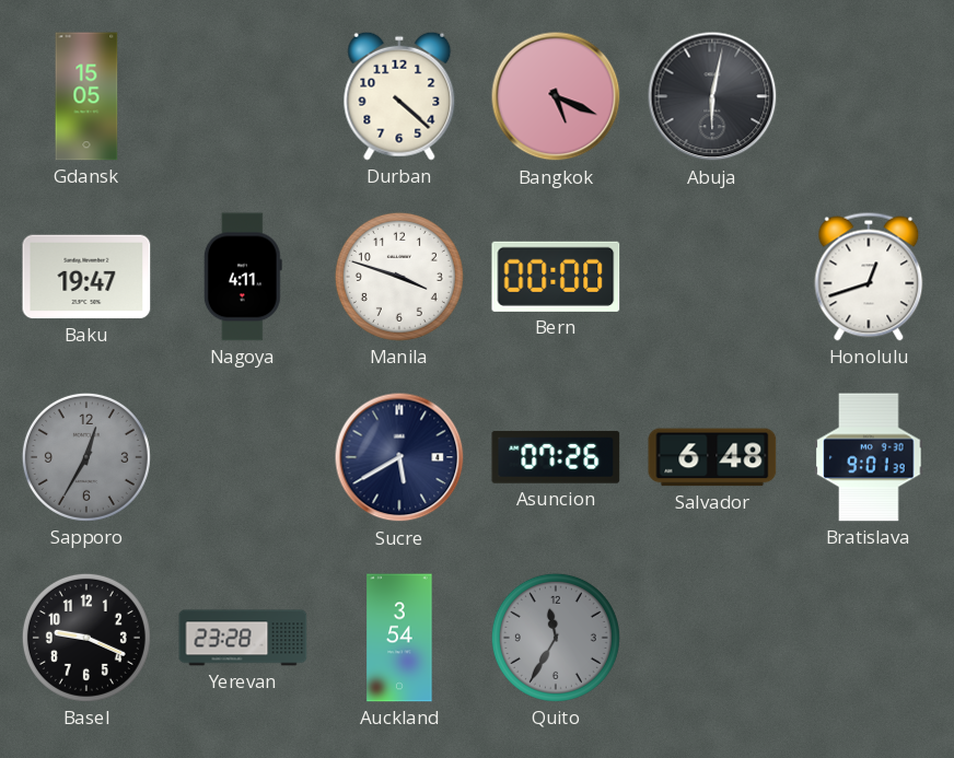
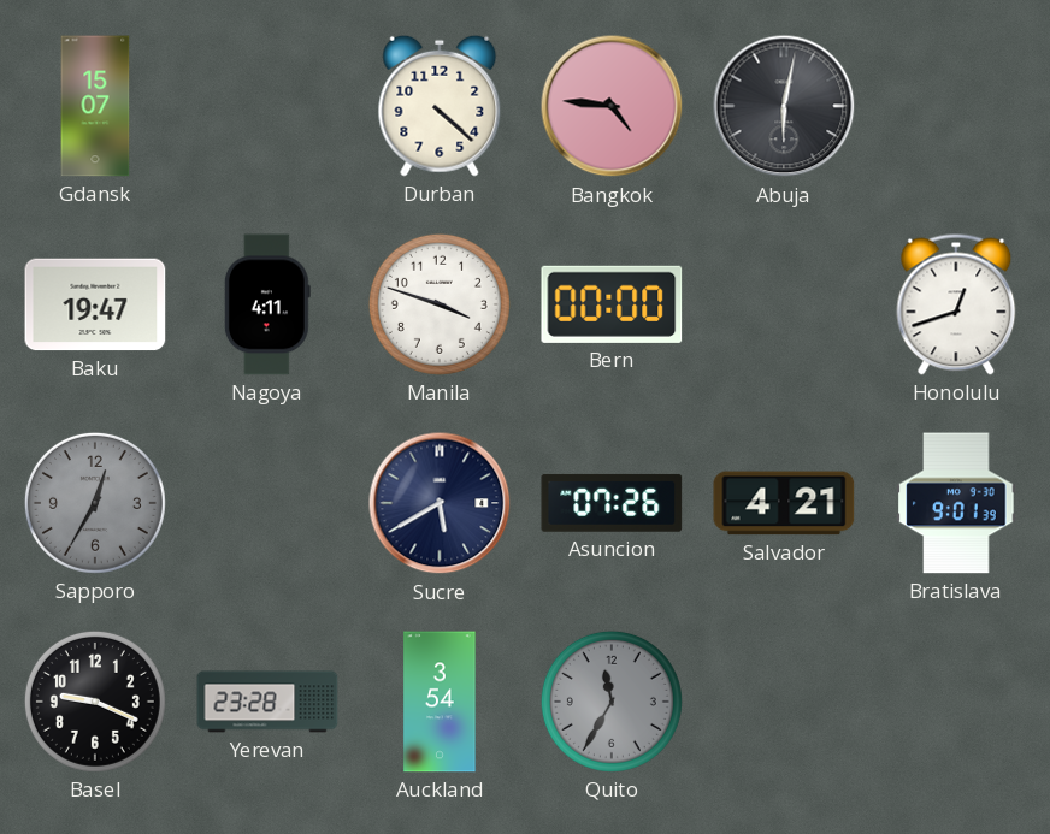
Gdansk: 15:05 -> 15:07
Bangkok: 5:19 -> 4:46
Salvador: 6:48 -> 4:21
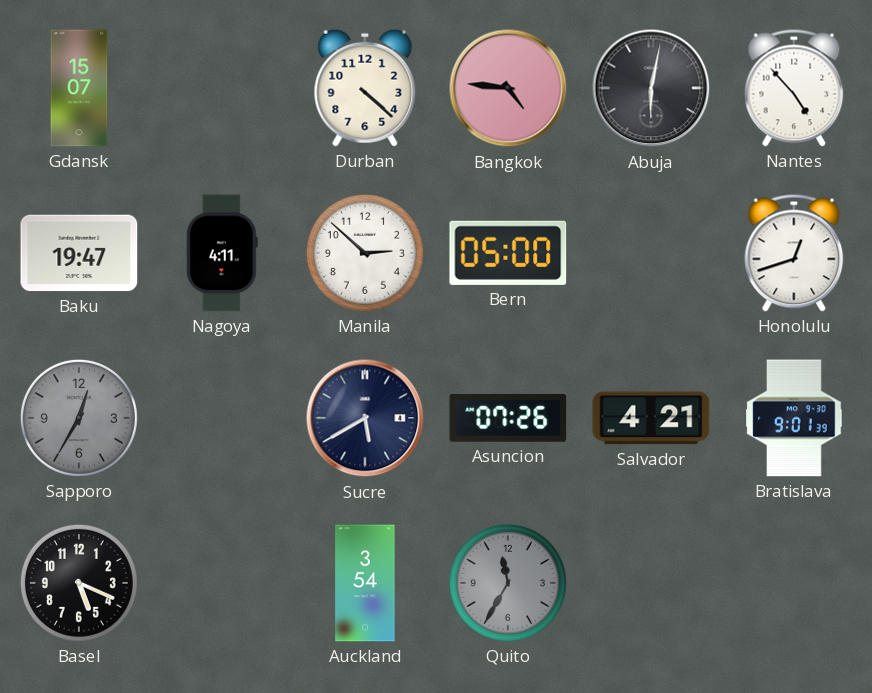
Nantes: none -> 4:53
Manila: 3:48 -> 2:52
Bern: 00:00 -> 05:00
Basel: 9:19 -> 5:19
Yerevan: 23:28 -> none
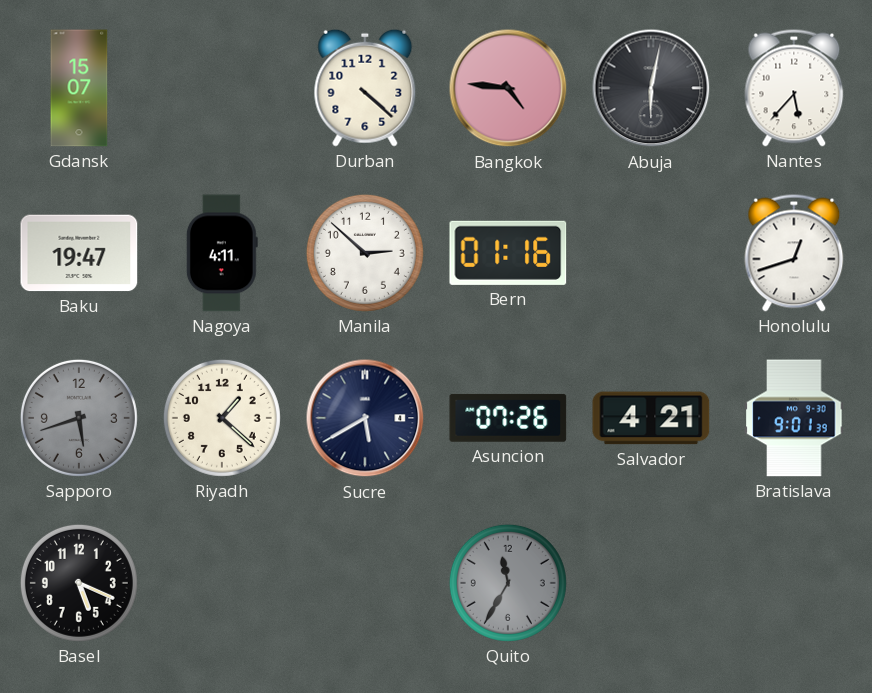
Nantes: 4:53 -> 5:37
Bern: 05:00 -> 01:16
Sapporo: 12:35 -> 5:42
Riyadh: none -> 1:22
Auckland: 3:54 -> none
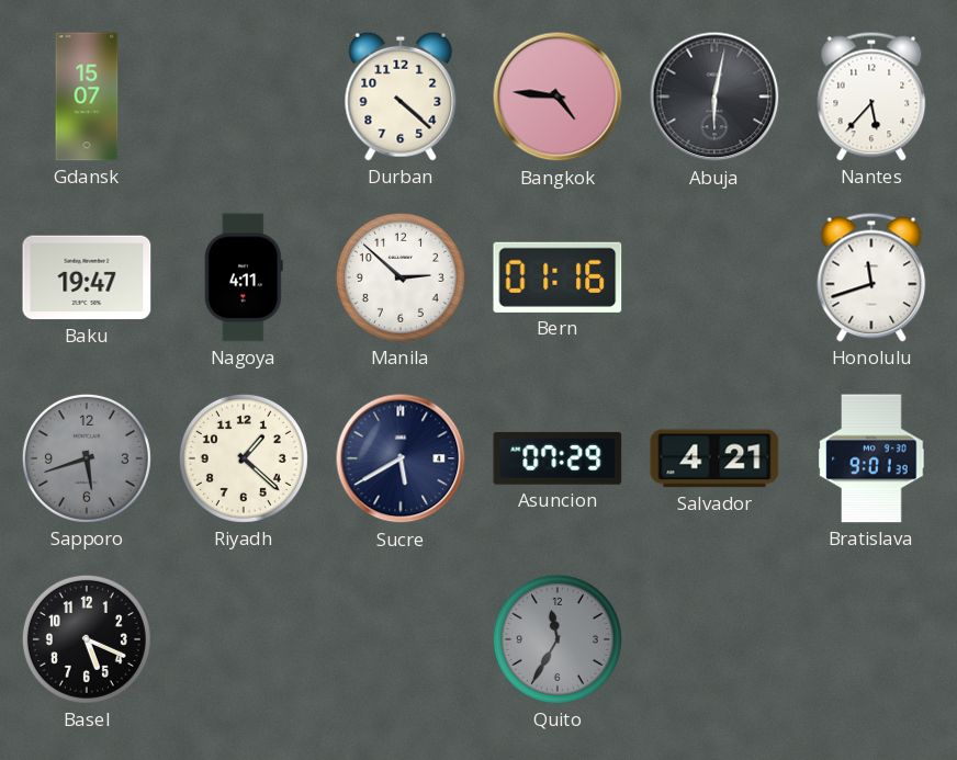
Honolulu: 12:42 -> 11:42
Asuncion: 07:26 -> 07:29
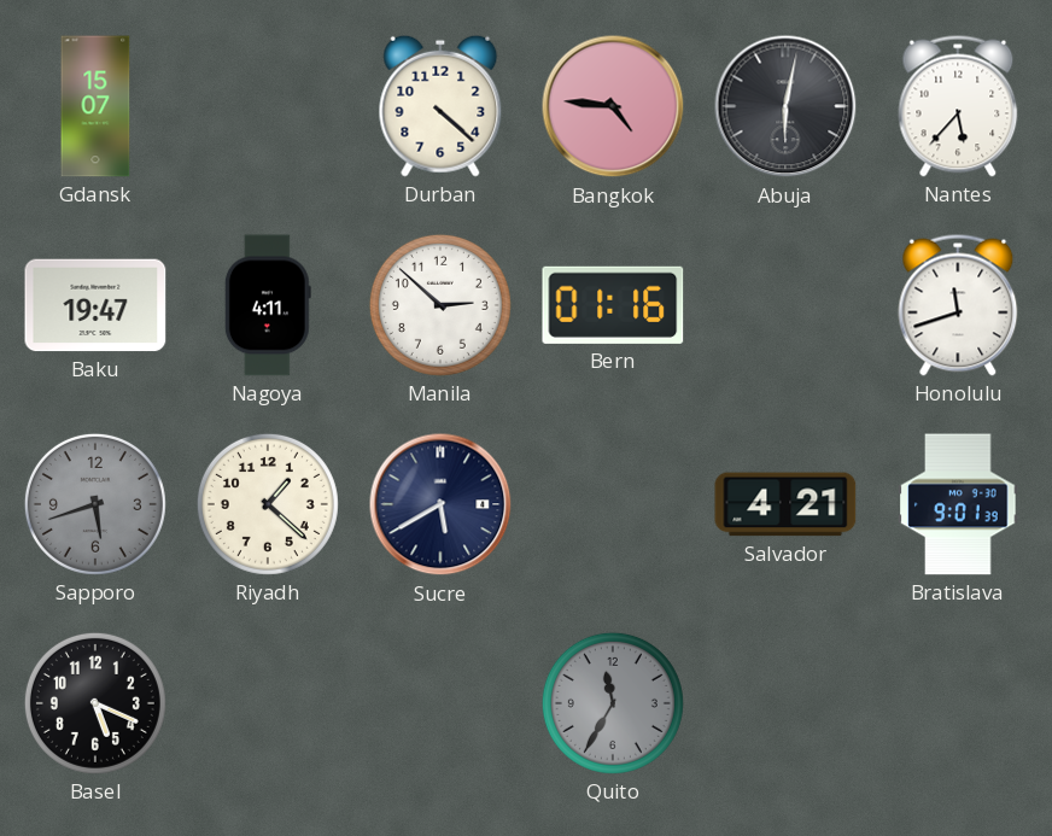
Asuncion: 07:29 -> none
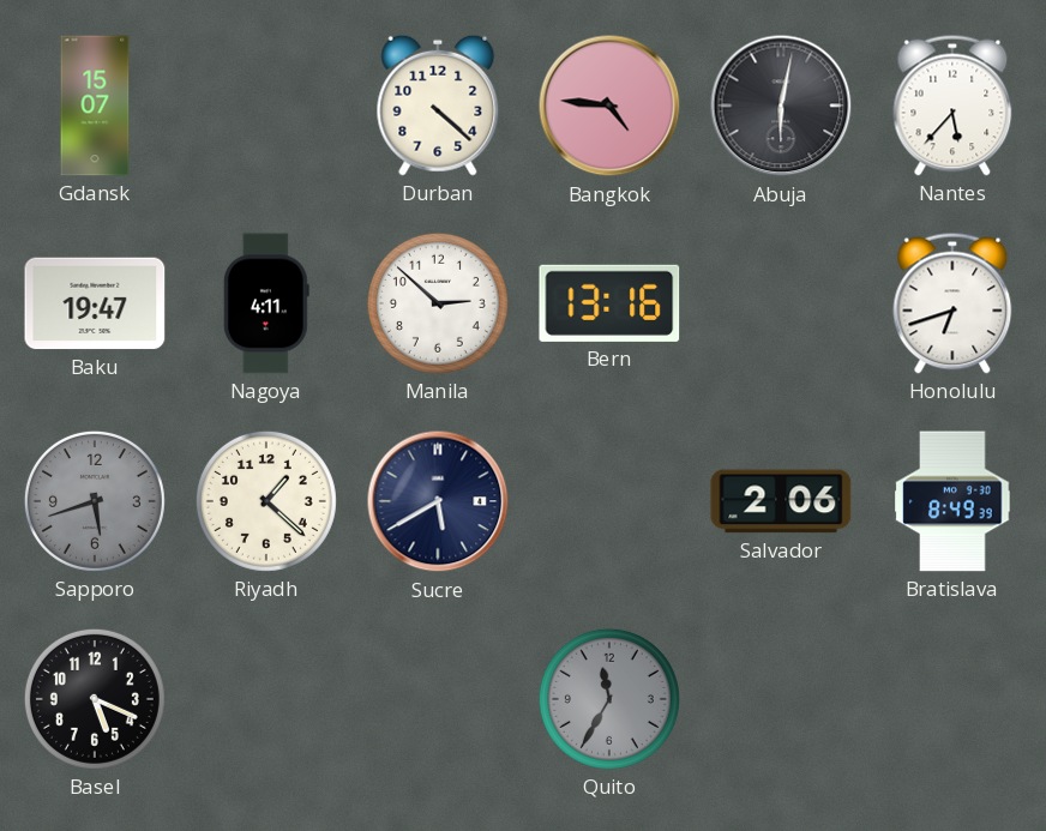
Bern: 01:16 -> 13:16
Honolulu: 11:42 -> 6:42
Salvador: 4:21 -> 2:06
Bratislava: 9:01 -> 8:49
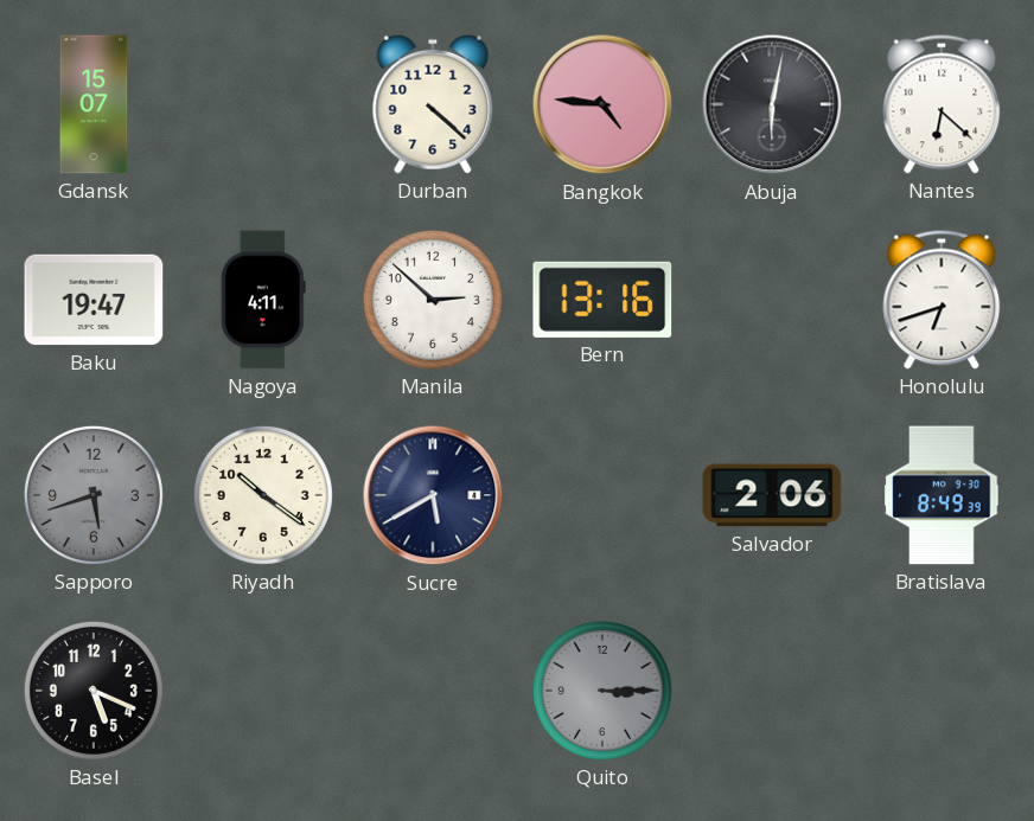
Nantes: 5:37 -> 6:22
Riyadh: 1:22 -> 10:21
Quito: 11:35 -> 3:15
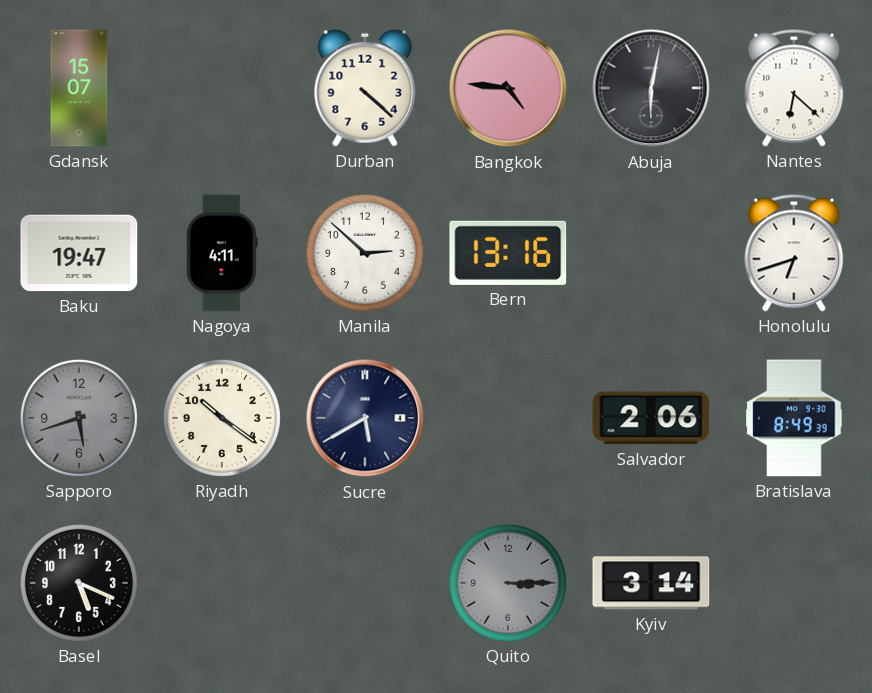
Kyiv: none -> 3:14
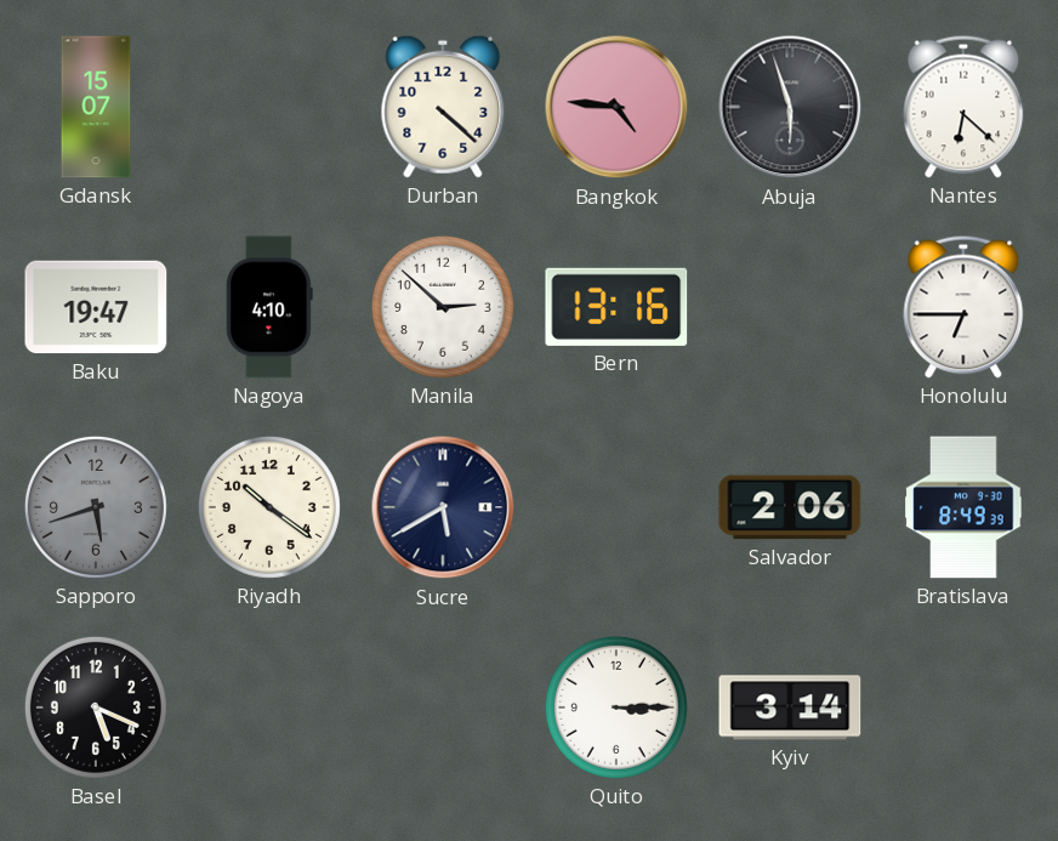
Abuja: 6:02 -> 5:57
Nagoya: 4:11 -> 4:10
Honolulu: 6:42 -> 6:45
Quito dial: grey -> white
